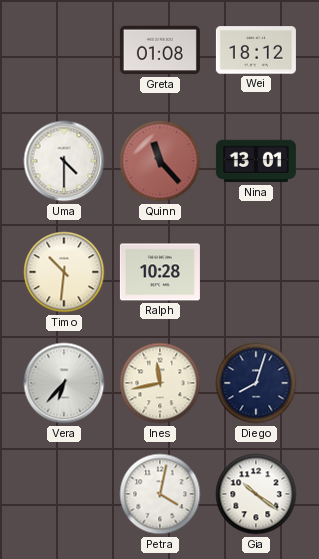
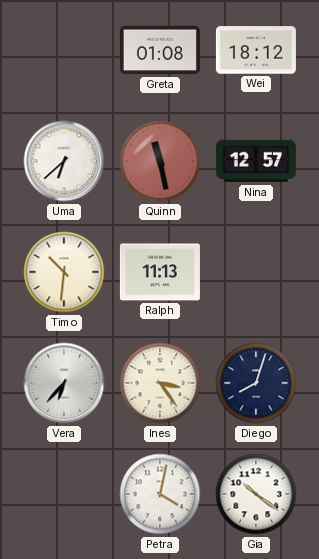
Uma: 4:30 -> 6:38
Quinn: 11:23 -> 11:28
Nina: 13:01 -> 12:57
Ralph: 10:28 -> 11:13
Ines: 11:43 -> 3:24
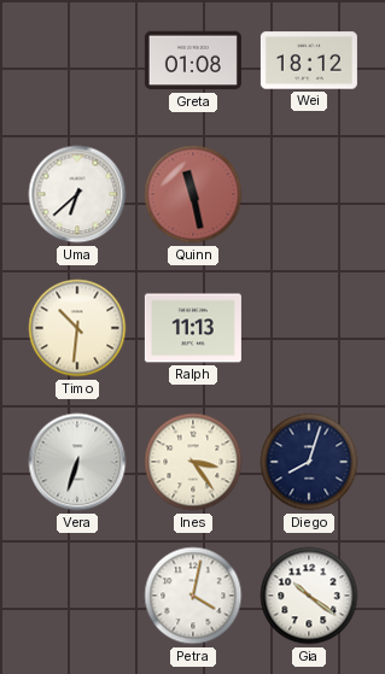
Nina: 12:57 -> none
Vera: 6:37 -> 6:33
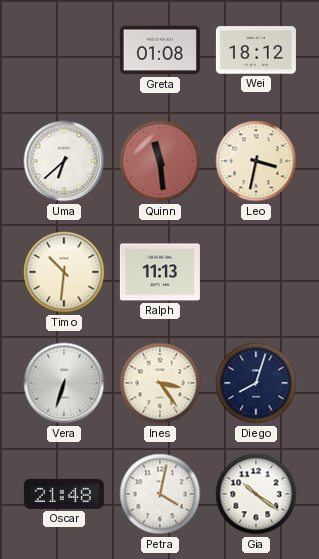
Quinn: 11:28 -> 11:29
Leo: none -> 3:32
Oscar: none -> 21:48
